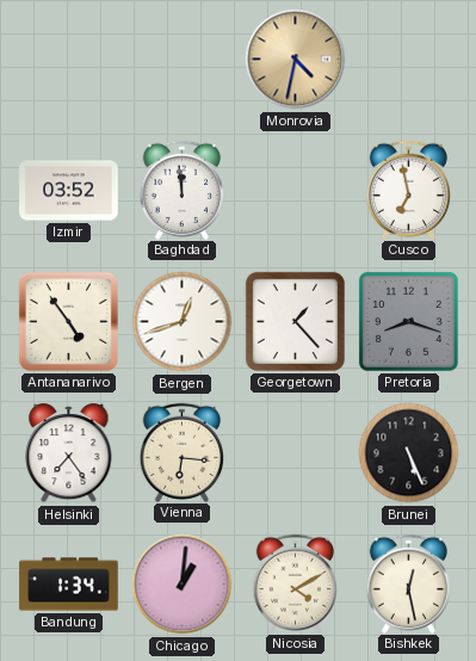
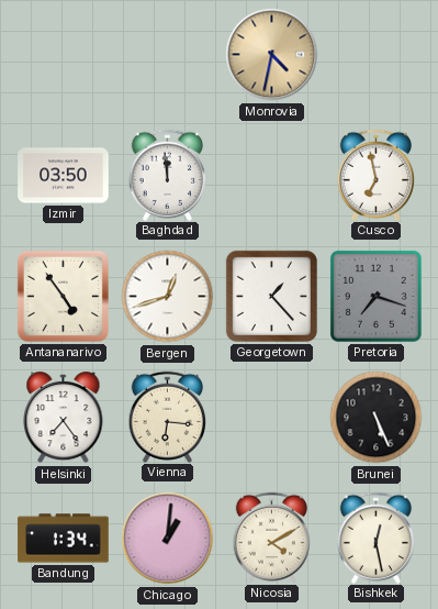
Izmir: 03:52 -> 03:50
Pretoria: 8:18 -> 7:18
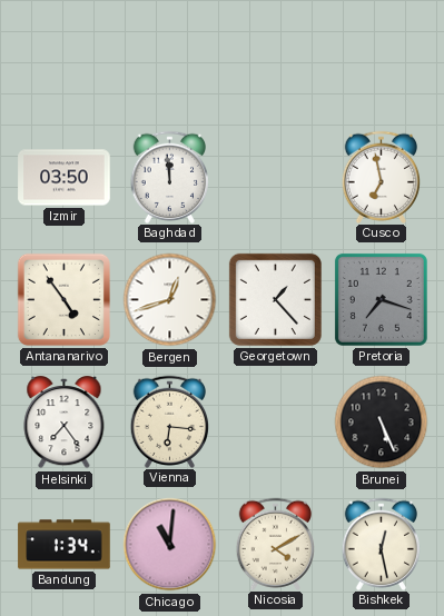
Monrovia: 4:32 -> none
Chicago: 1:01 -> 11:01
